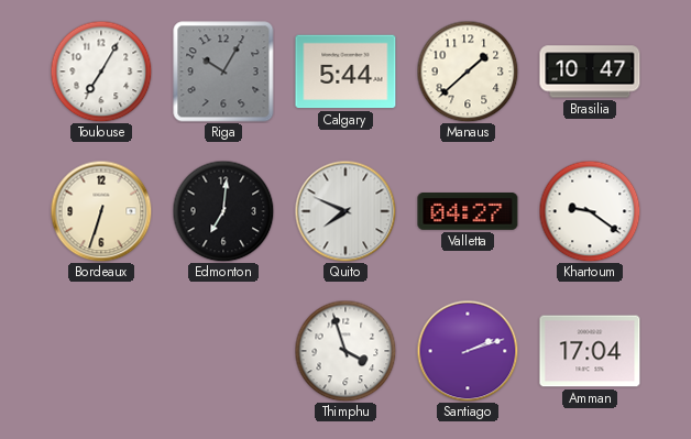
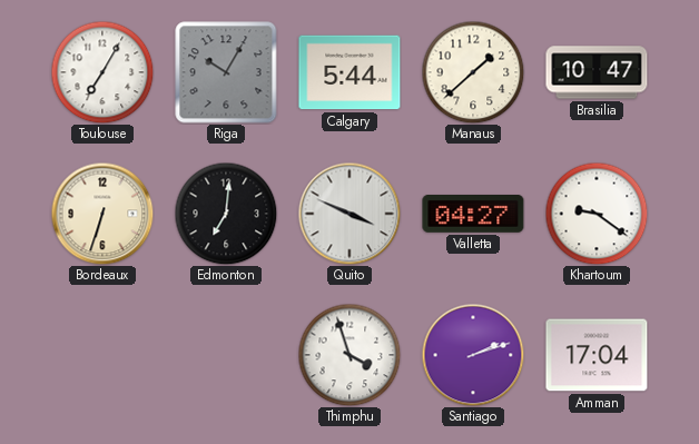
Quito: 7:49 -> 3:49
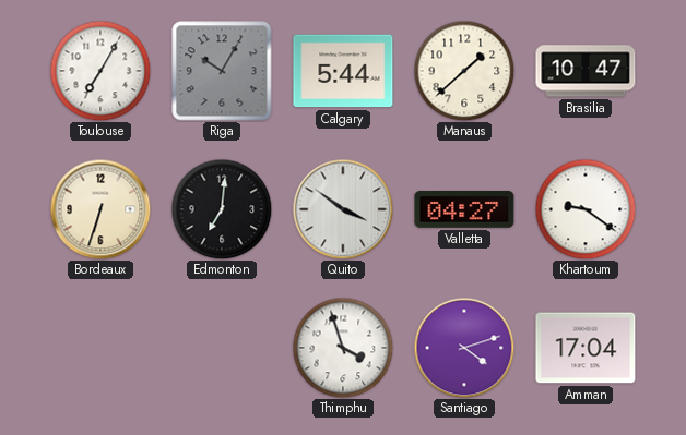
Quito: 3:49 -> 3:51
Santiago: 2:12 -> 4:12
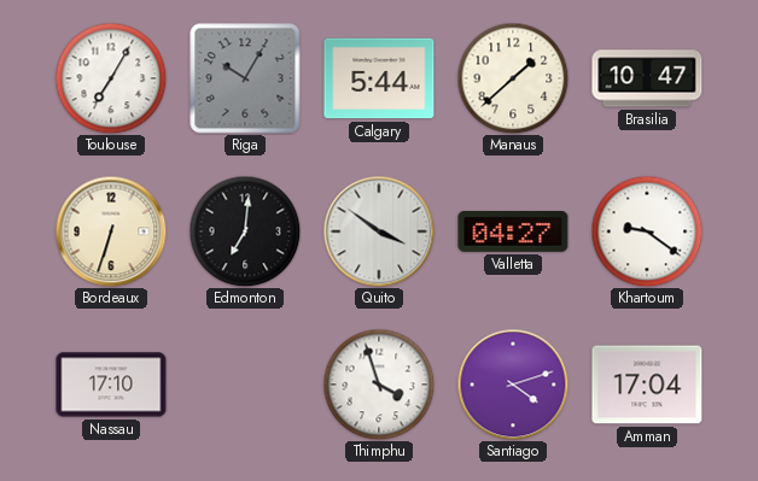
Nassau: none -> 17:10
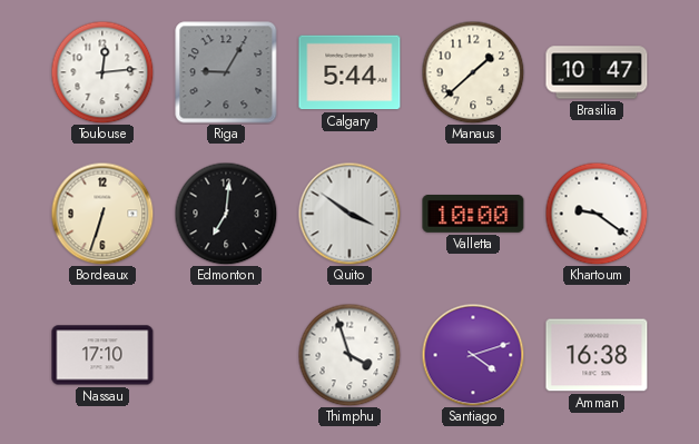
Toulouse: 7:05 -> 12:14
Riga: 10:05 -> 9:05
Valletta: 04:27 -> 10:00
Amman: 17:04 -> 16:38
